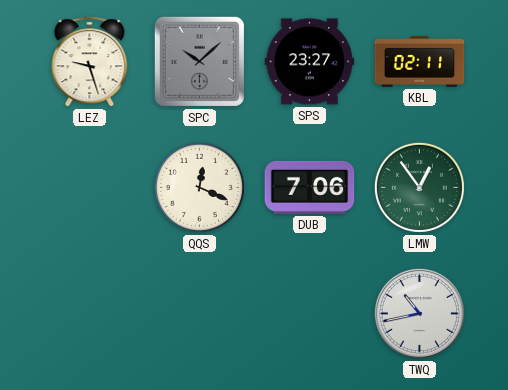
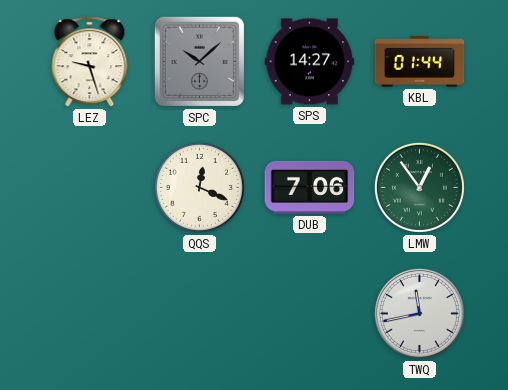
SPS: 23:27 -> 14:27
KBL: 02:11 -> 01:44
TWQ: 10:43 -> 11:43
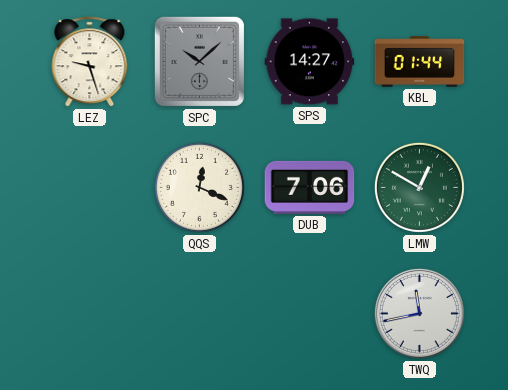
LMW: 12:54 -> 12:50
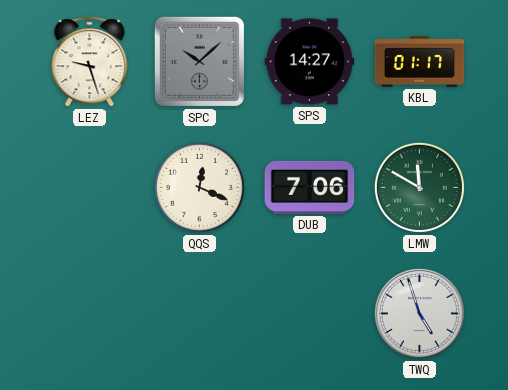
KBL: 01:44 -> 01:17
LMW: 12:50 -> 11:50
TWQ: 11:43 -> 4:57
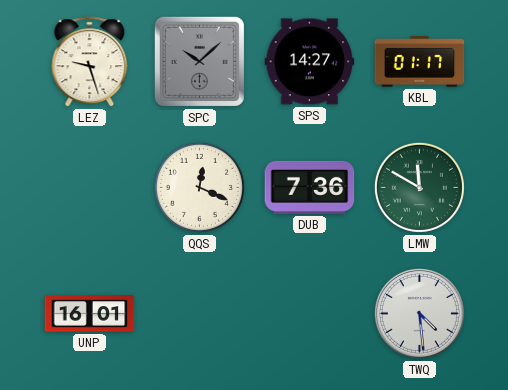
DUB: 7:06 -> 7:36
UNP: none -> 16:01
TWQ: 4:57 -> 4:29
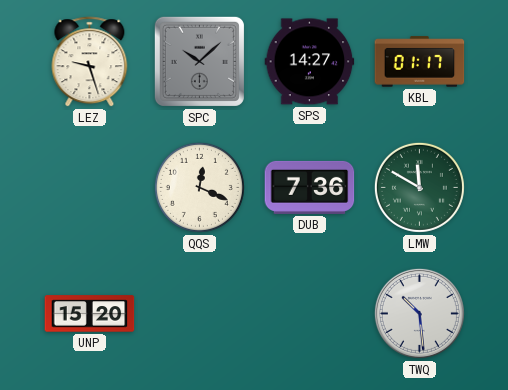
UNP: 16:01 -> 15:20
TWQ: 4:29 -> 10:29
